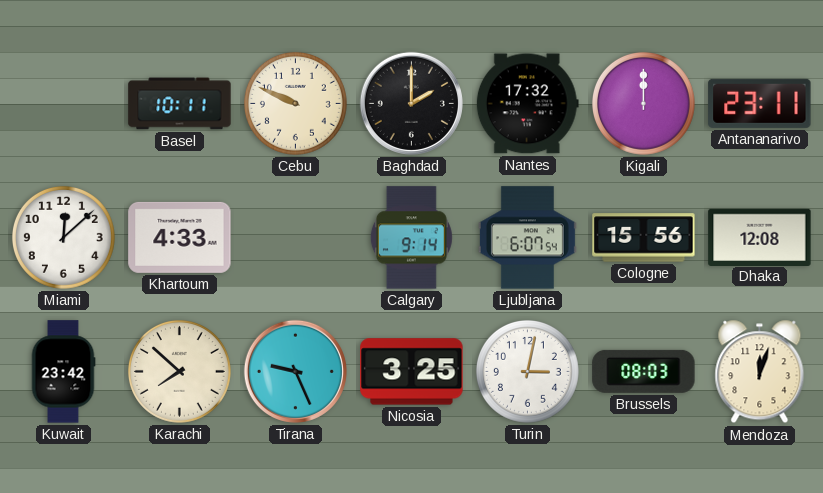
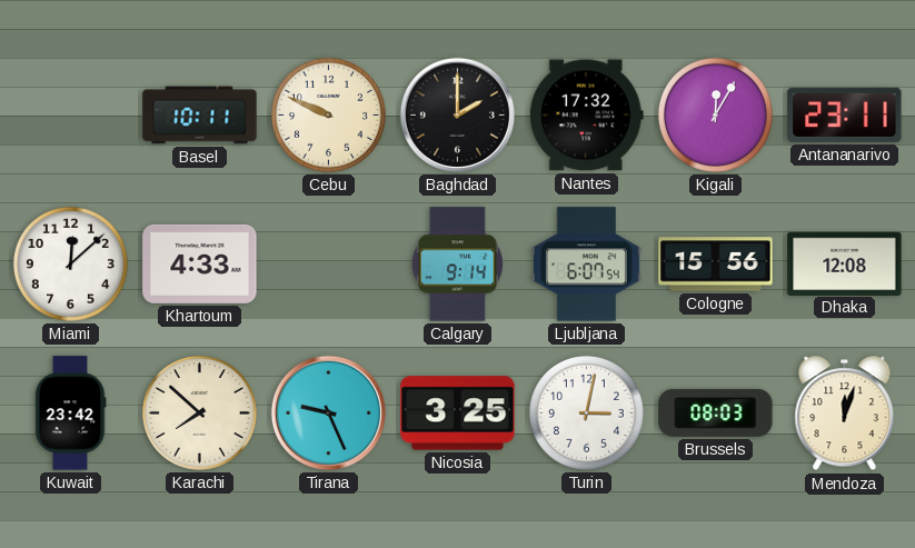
Kigali: 12:00 -> 12:05
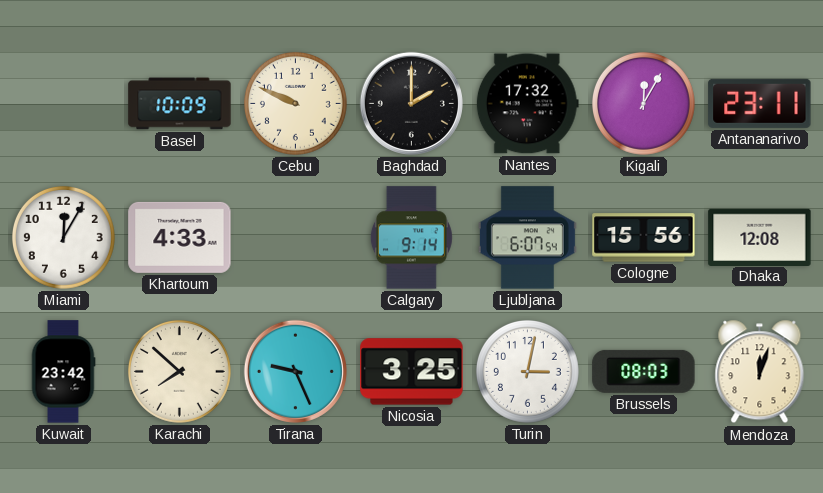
Basel: 10:11 -> 10:09
Miami: 12:08 -> 12:05
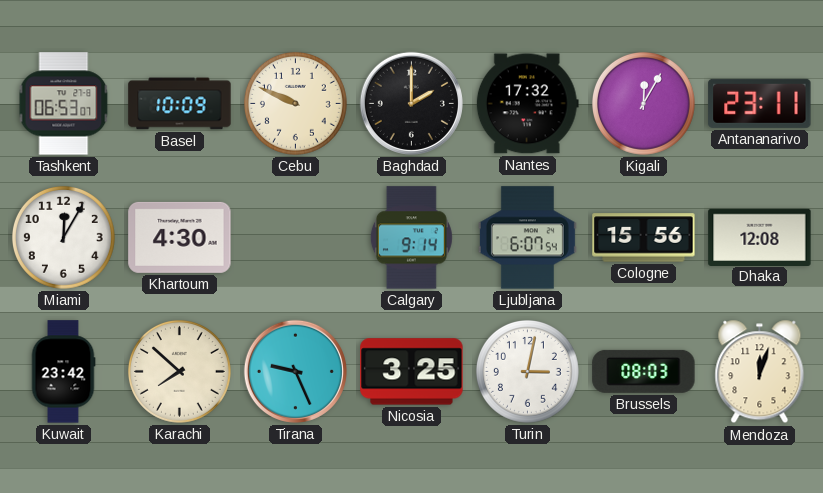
Tashkent: none -> 06:53
Khartoum: 4:33 -> 4:30
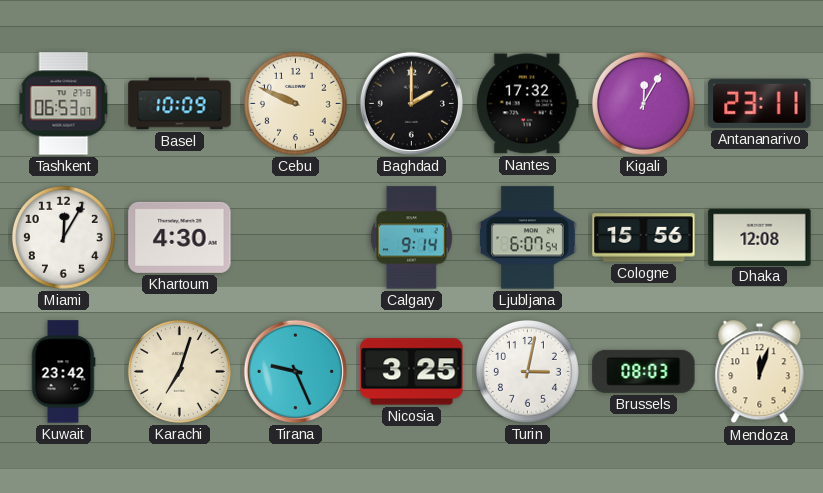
Karachi: 7:52 -> 7:03
